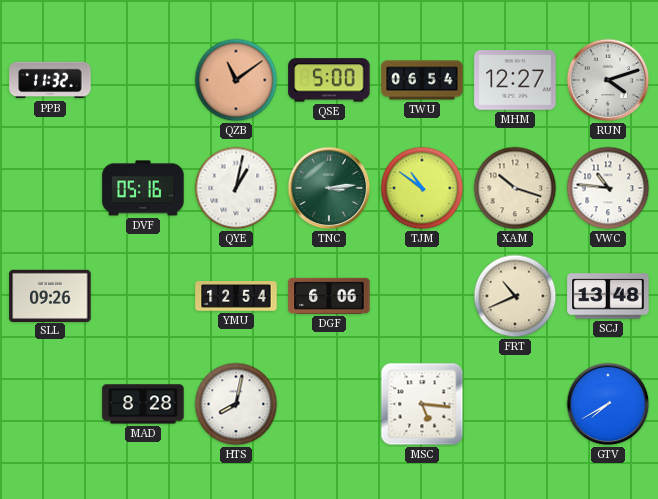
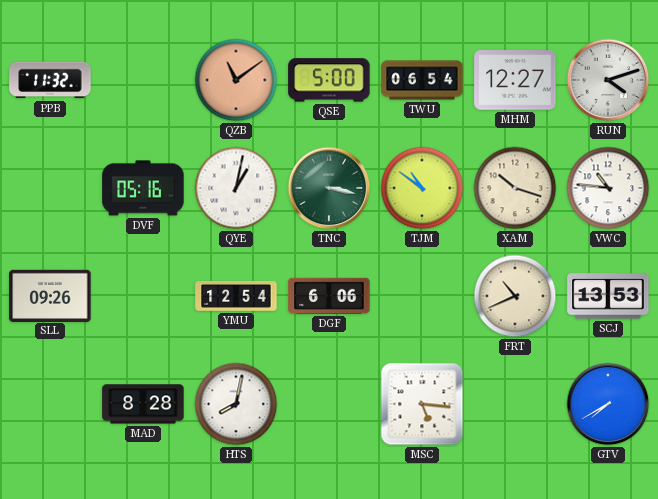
TNC: 3:14 -> 3:17
SCJ: 13:48 -> 13:53
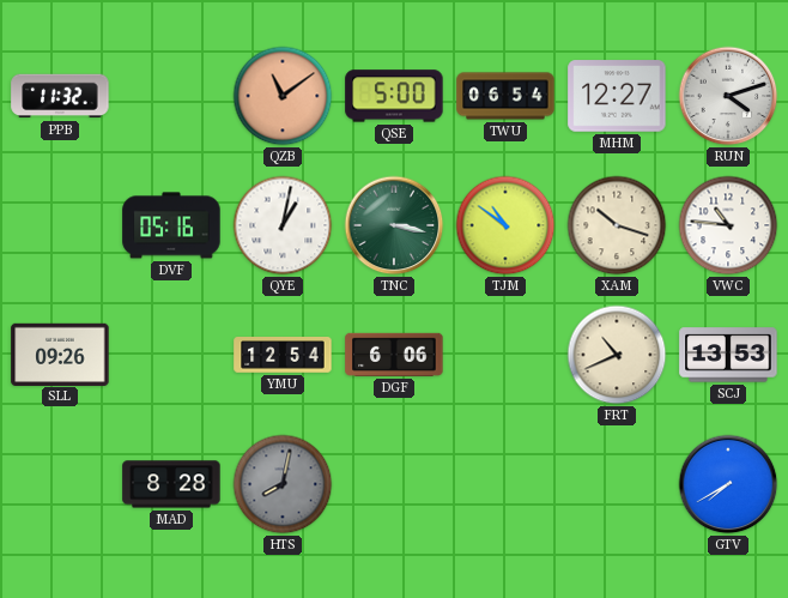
HTS dial: white -> grey
MSC: 5:16 -> none
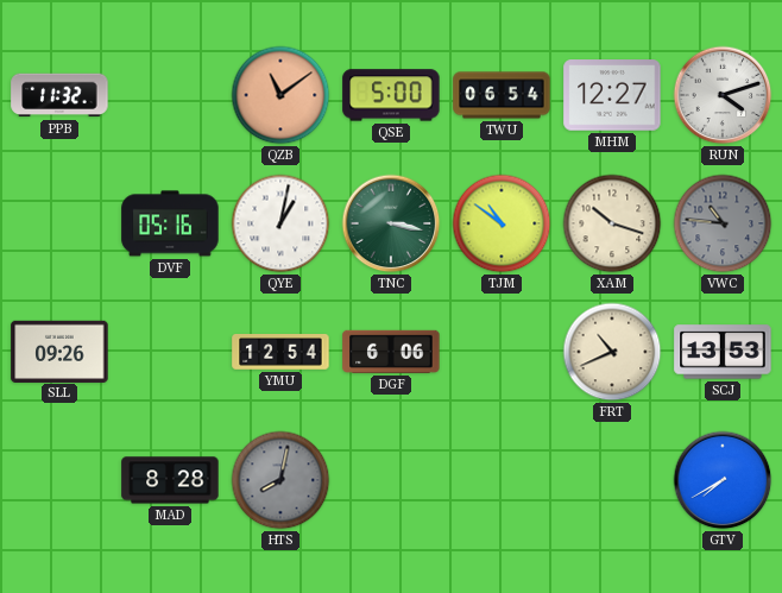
VWC dial: white -> grey
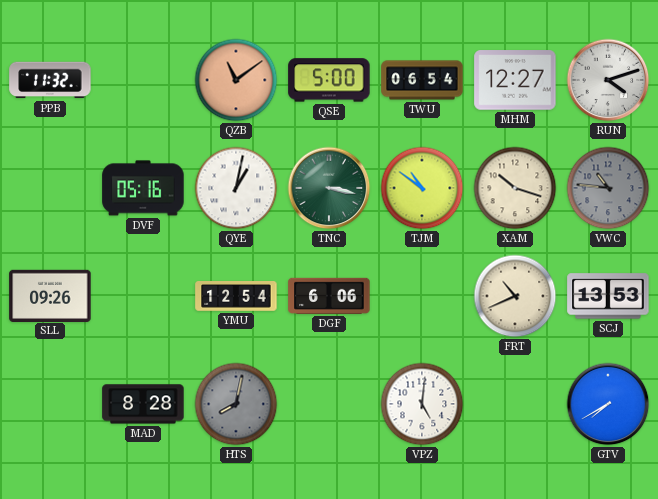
VPZ: none -> 5:01
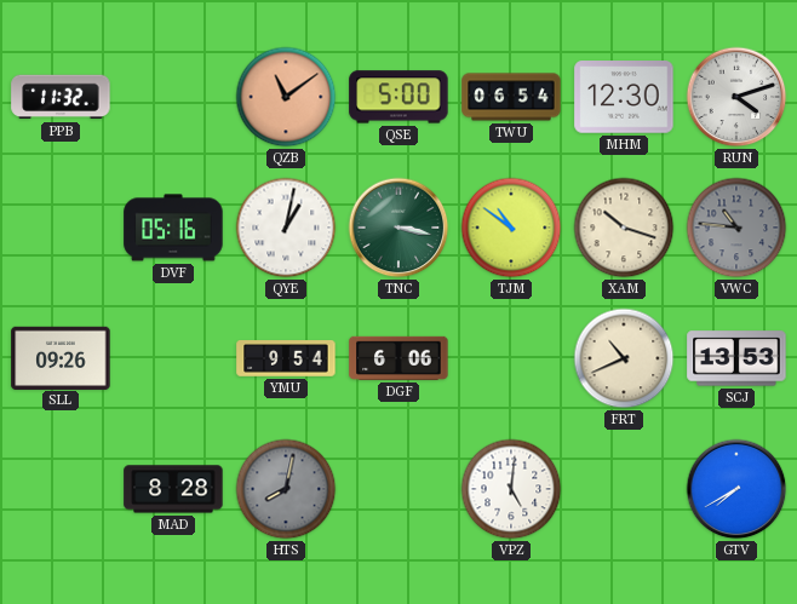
MHM: 12:27 -> 12:30
YMU: 12:54 -> 9:54
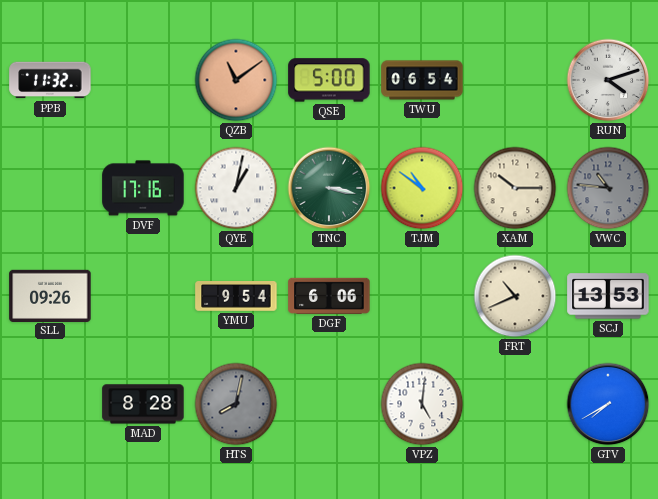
MHM: 12:30 -> none
DVF: 05:16 -> 17:16
XAM: 10:18 -> 10:15
